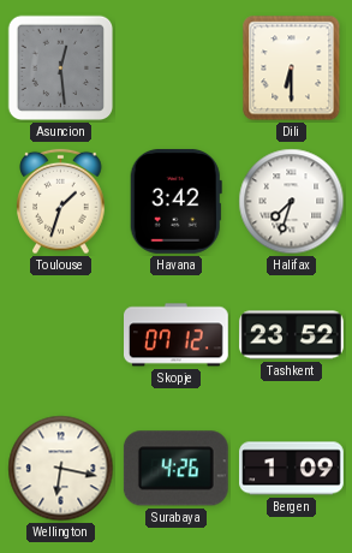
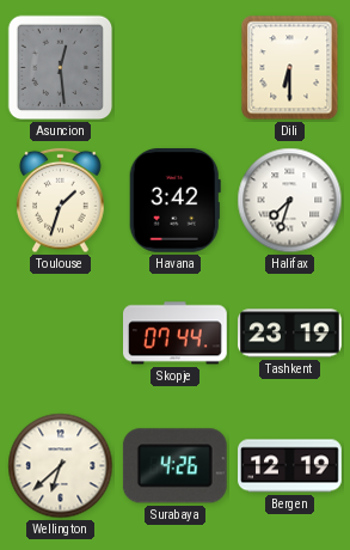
Skopje: 07:12 -> 07:44
Tashkent: 23:52 -> 23:19
Wellington: 6:17 -> 6:38
Bergen: 1:09 -> 12:19
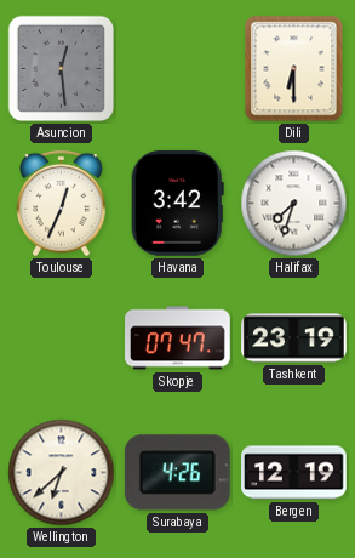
Toulouse: 1:33 -> 12:34
Skopje: 07:44 -> 07:47
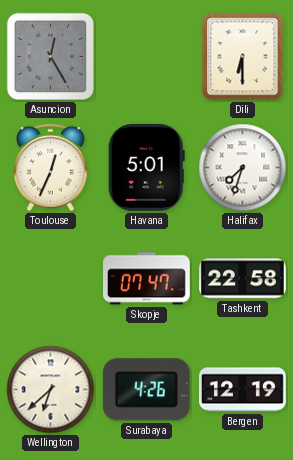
Asuncion: 12:29 -> 12:25
Havana: 3:42 -> 5:01
Tashkent: 23:19 -> 22:58
